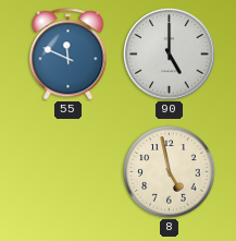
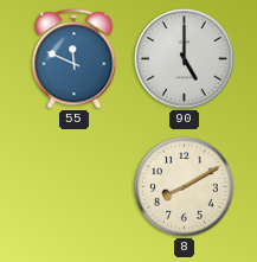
8: 4:58 -> 8:10
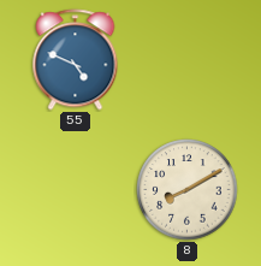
55: 11:49 -> 4:49
90: 5:00 -> none
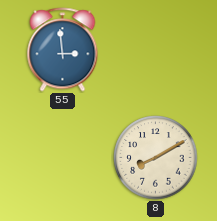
55: 4:49 -> 2:59
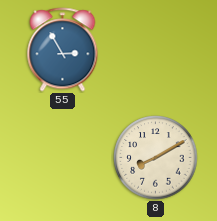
55: 2:59 -> 2:55
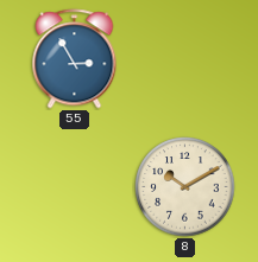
8: 8:10 -> 10:10
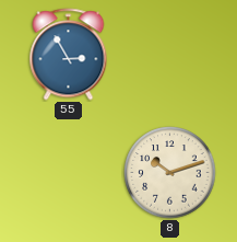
8: 10:10 -> 10:12
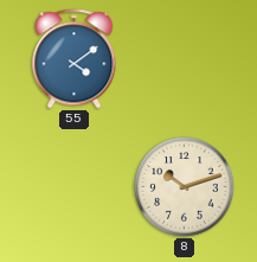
55: 2:55 -> 4:09
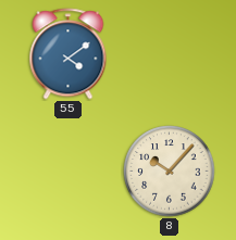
8: 10:12 -> 10:07
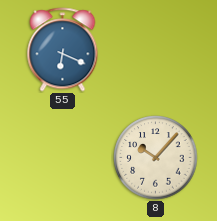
55: 4:09 -> 6:19
